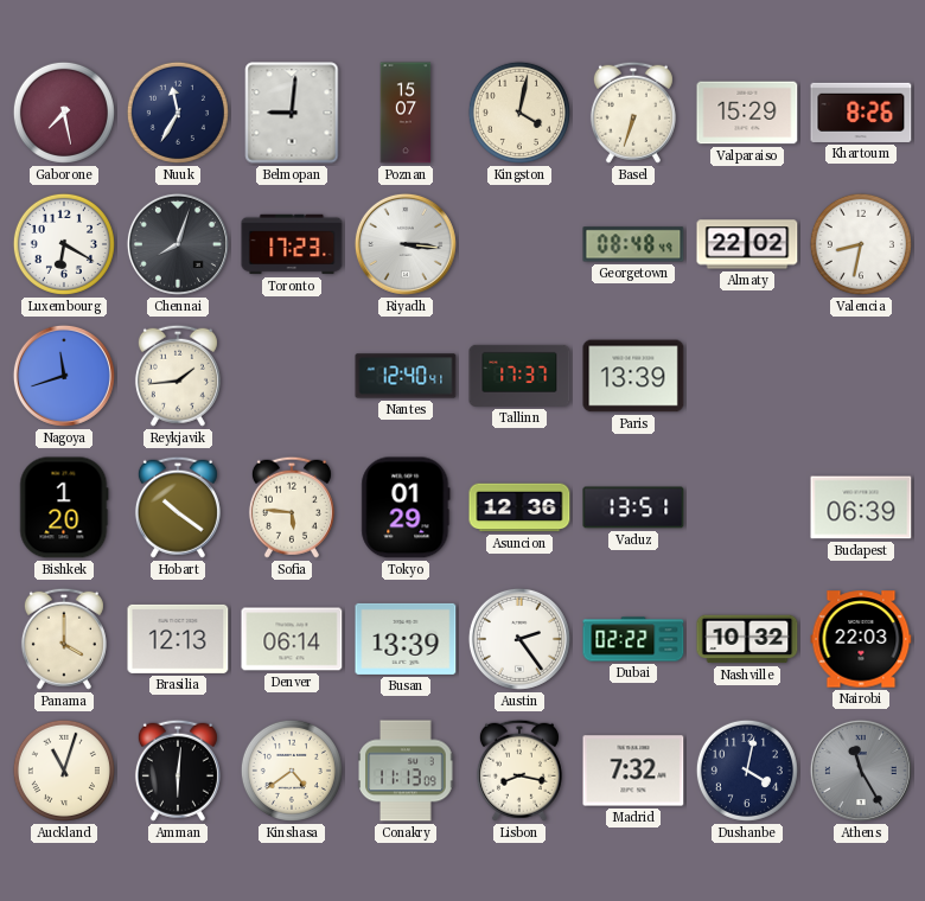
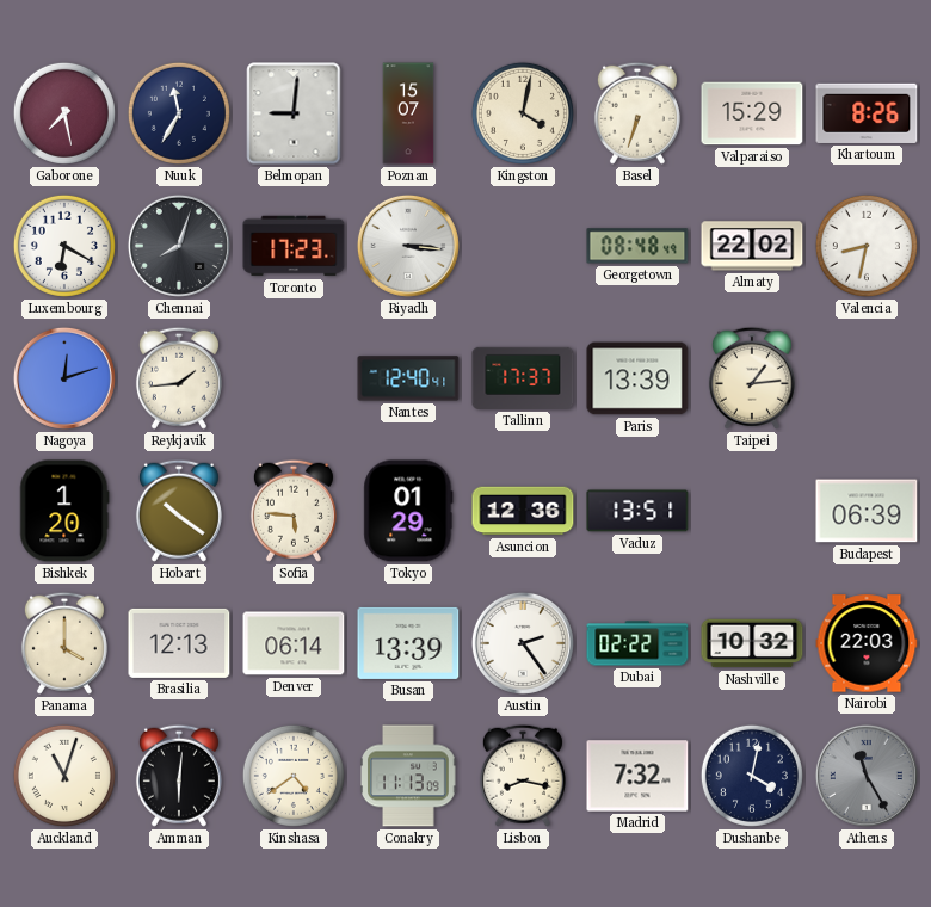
Nagoya: 11:42 -> 12:12
Taipei: none -> 1:14
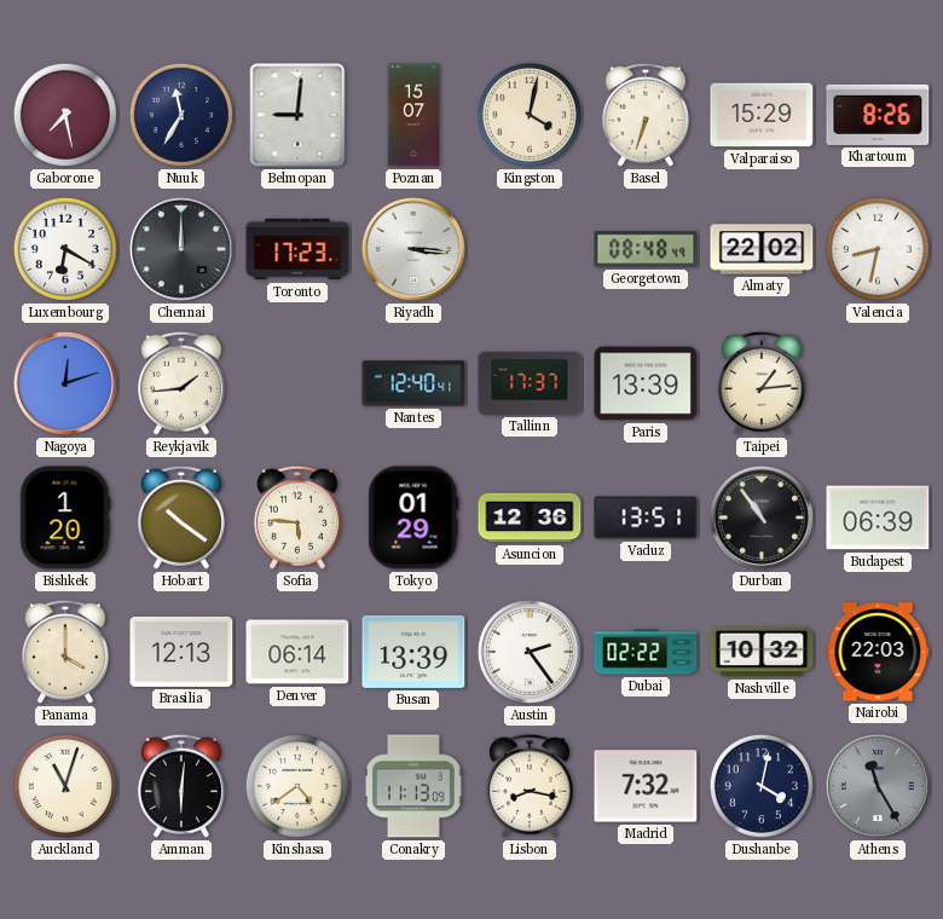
Chennai: 8:03 -> 12:00
Durban: none -> 10:54
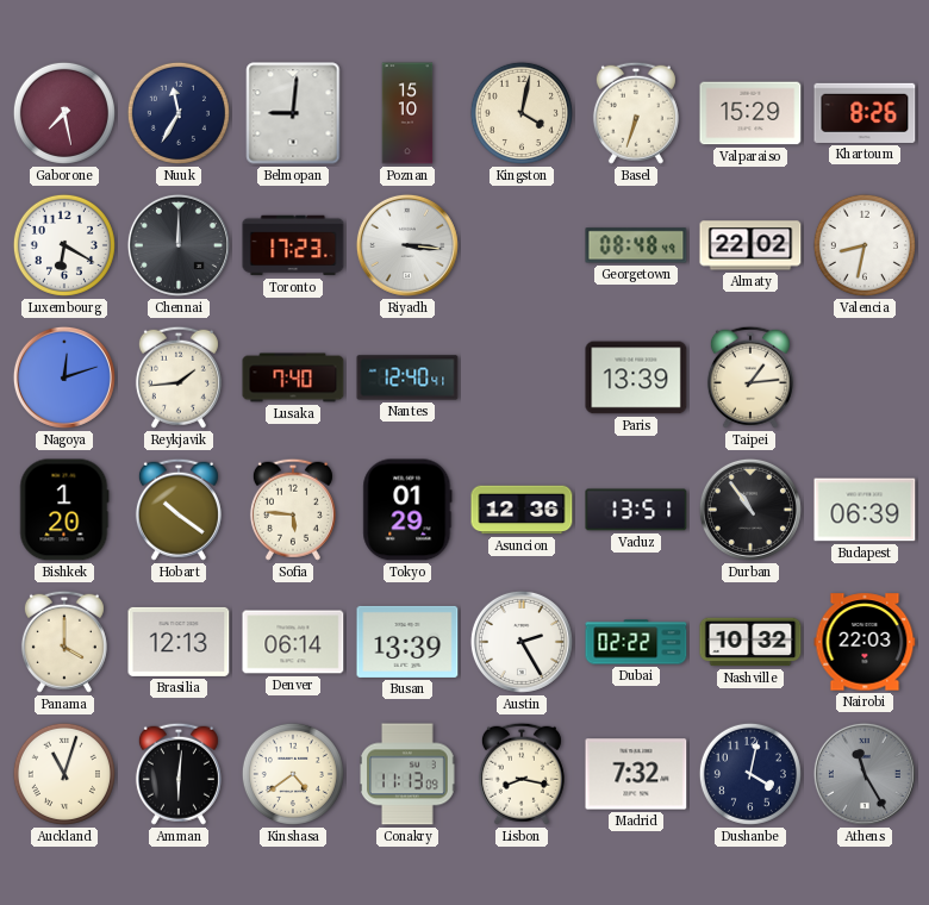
Poznan: 15:07 -> 15:10
Lusaka: none -> 7:40
Tallinn: 17:37 -> none
Austin: 2:24 -> 2:25
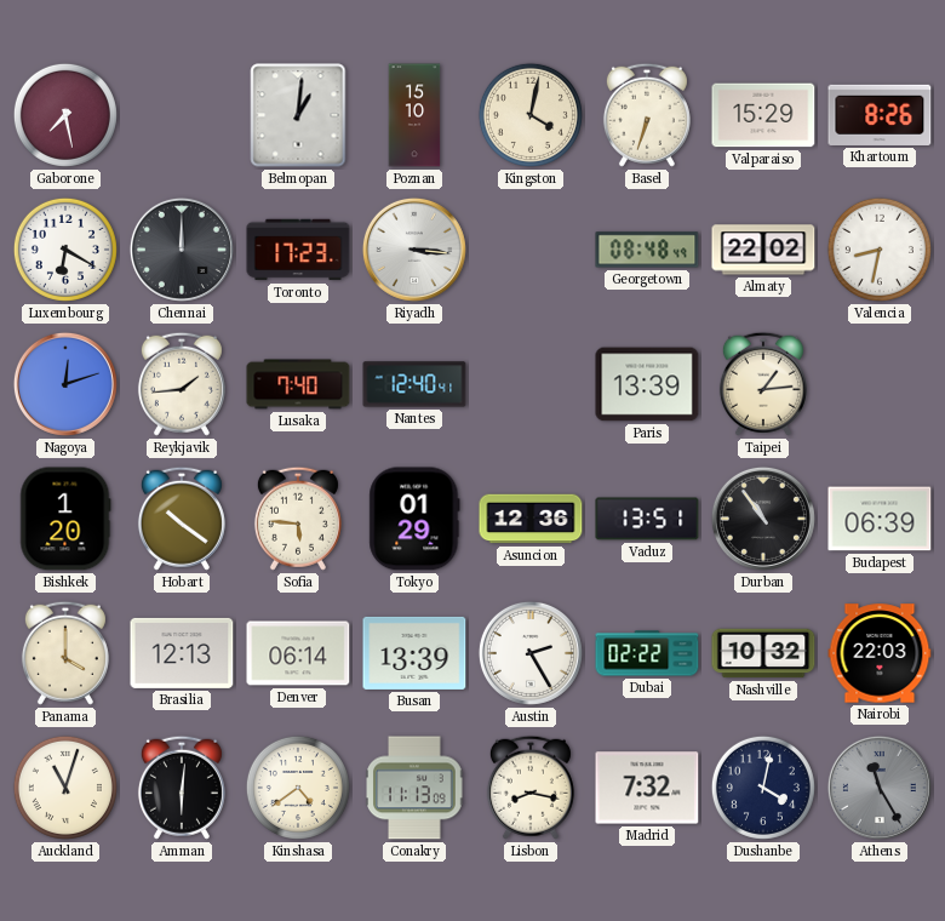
Nuuk: 11:35 -> none
Belmopan: 9:01 -> 1:01
